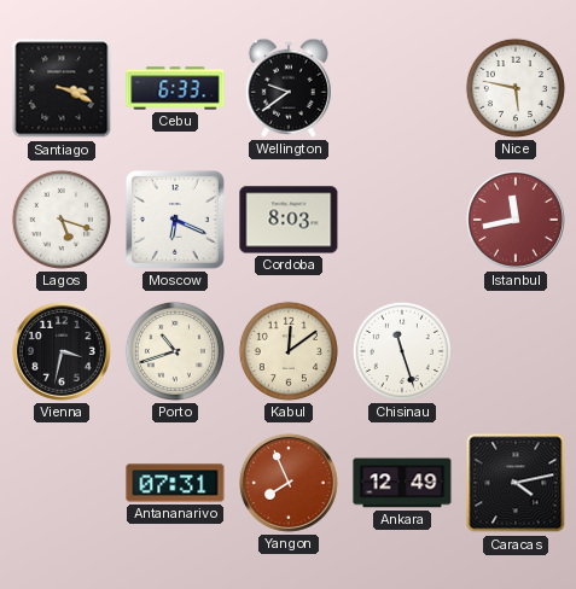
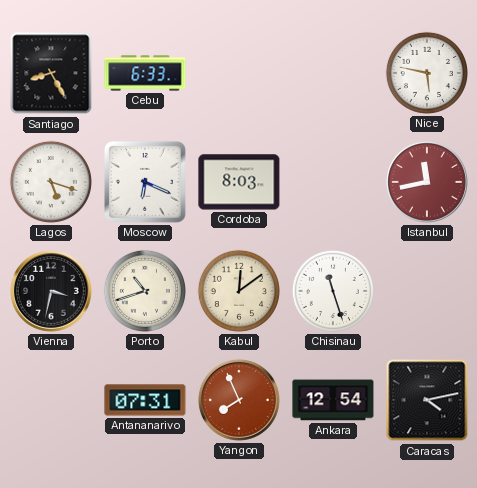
Santiago: 3:19 -> 8:25
Wellington: 9:39 -> none
Ankara: 12:49 -> 12:54
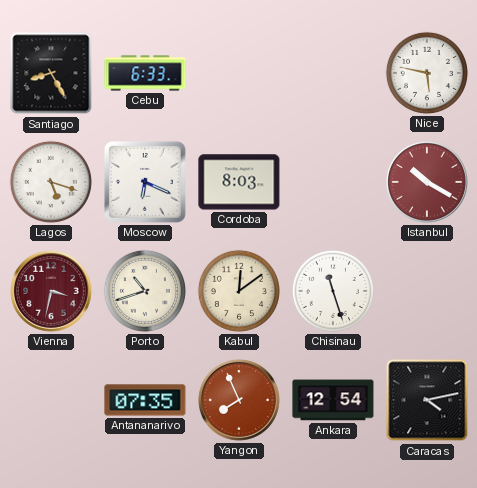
Istanbul: 11:43 -> 10:20
Vienna dial: black -> burgundy
Antananarivo: 07:31 -> 07:35
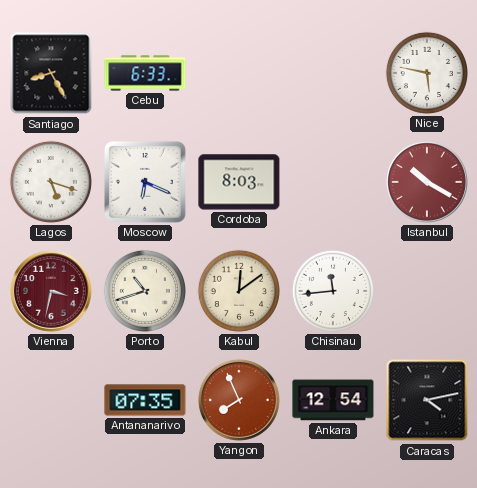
Chisinau: 11:27 -> 11:44
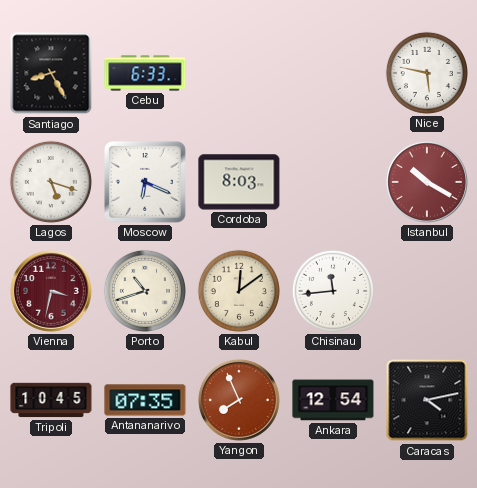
Tripoli: none -> 10:45
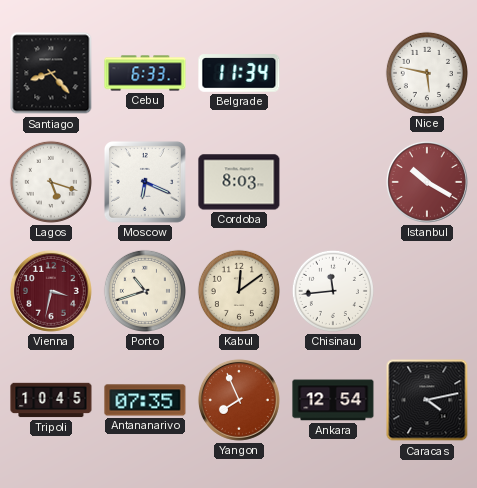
Santiago: 8:25 -> 8:23
Belgrade: none -> 11:34
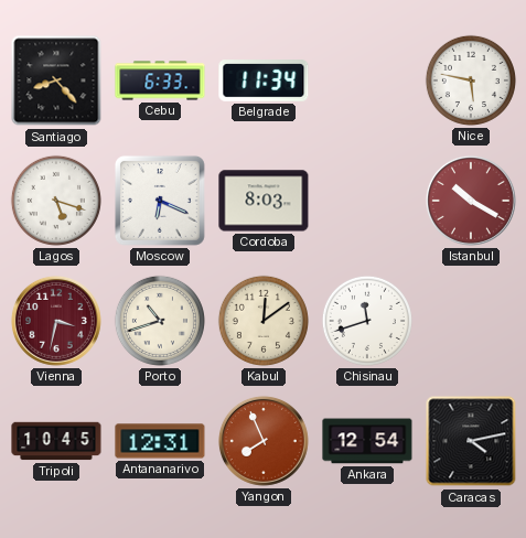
Chisinau: 11:44 -> 11:42
Antananarivo: 07:35 -> 12:31
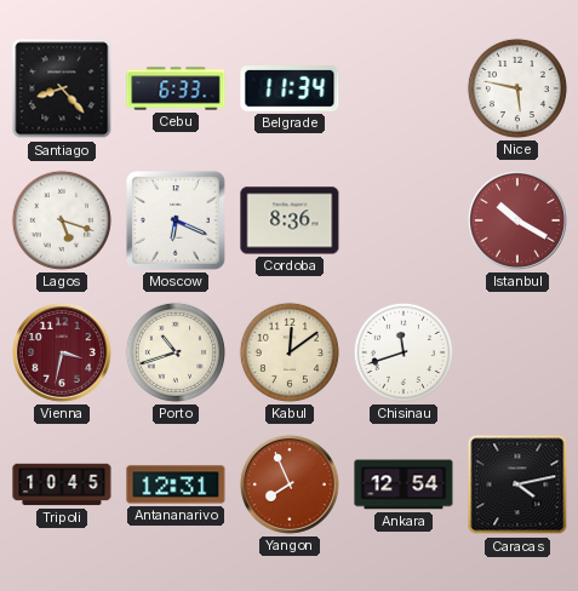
Cordoba: 8:03 -> 8:36
